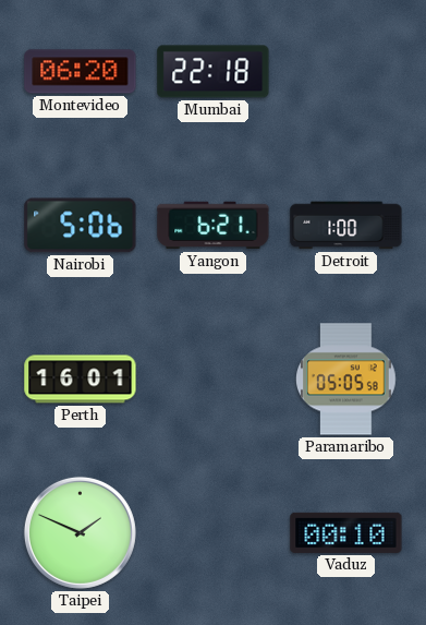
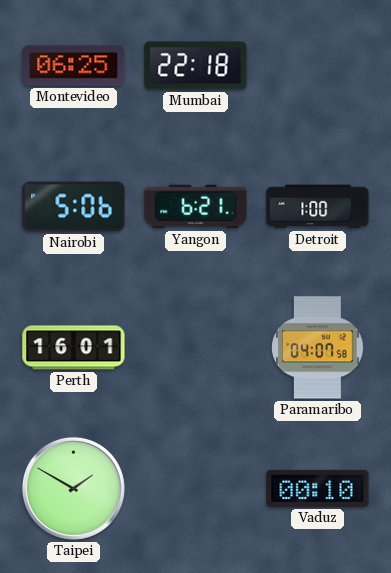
Montevideo: 06:20 -> 06:25
Paramaribo: 05:05 -> 04:07
Taipei: 1:49 -> 1:50
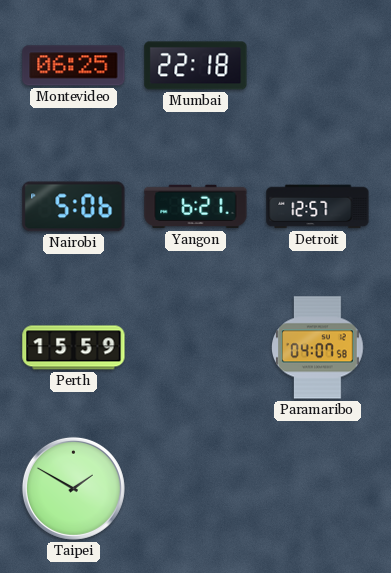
Detroit: 1:00 -> 12:57
Perth: 16:01 -> 15:59
Vaduz: 00:10 -> none
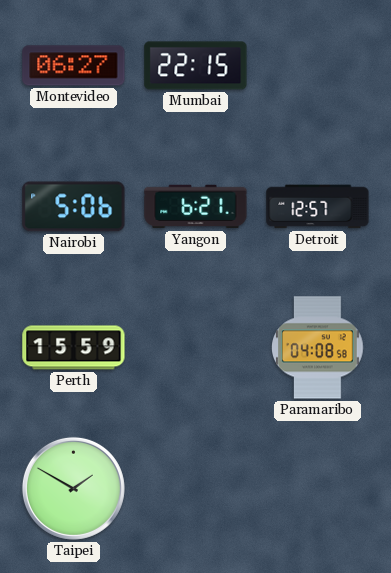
Montevideo: 06:25 -> 06:27
Mumbai: 22:18 -> 22:15
Paramaribo: 04:07 -> 04:08
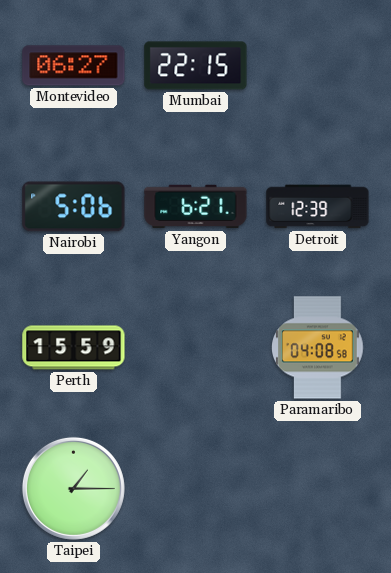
Detroit: 12:57 -> 12:39
Taipei: 1:50 -> 1:15
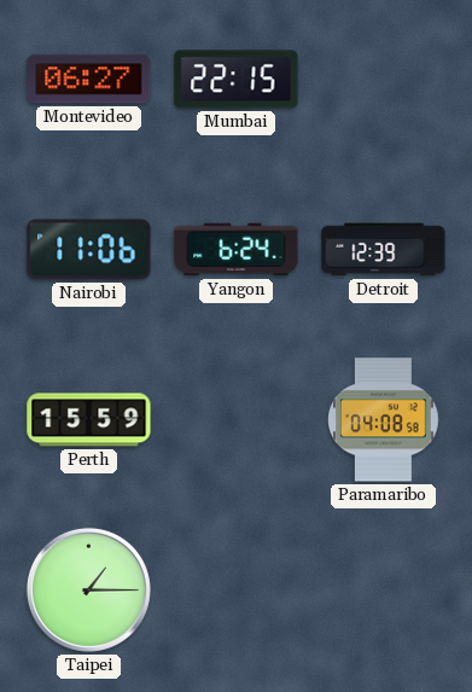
Nairobi: 5:06 -> 11:06
Yangon: 6:21 -> 6:24
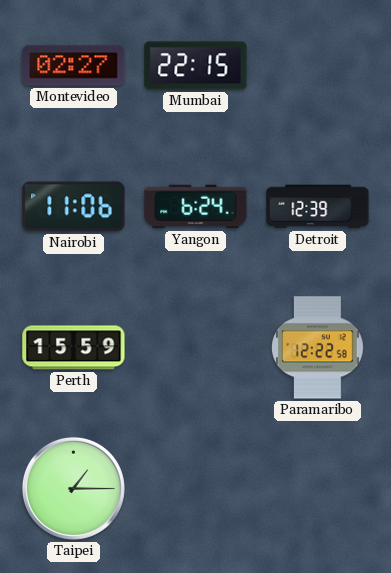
Montevideo: 06:27 -> 02:27
Paramaribo: 04:08 -> 12:22
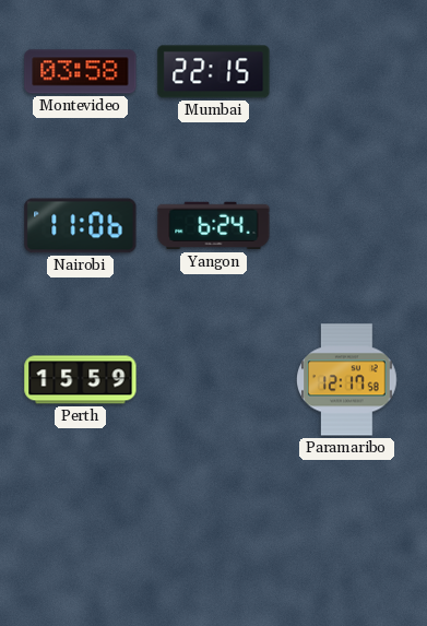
Montevideo: 02:27 -> 03:58
Detroit: 12:39 -> none
Paramaribo: 12:22 -> 12:17
Taipei: 1:15 -> none
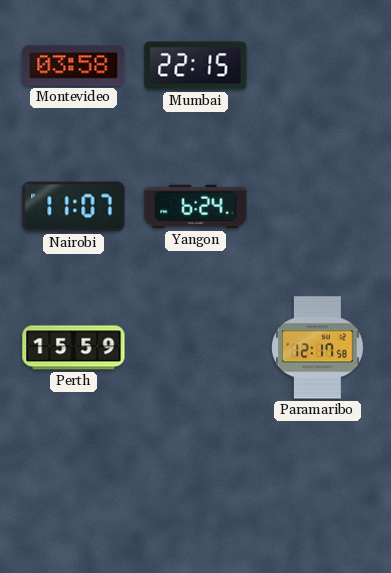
Nairobi: 11:06 -> 11:07
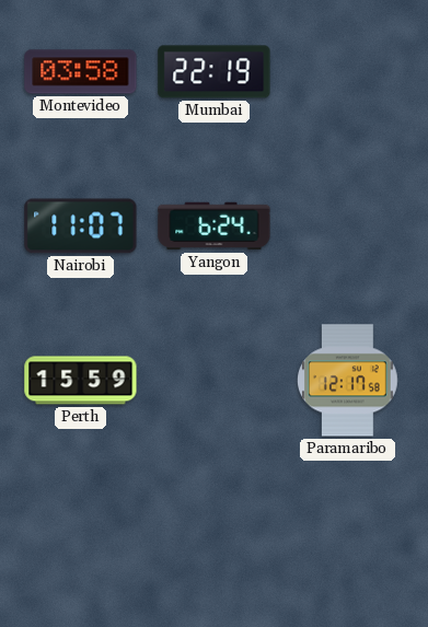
Mumbai: 22:15 -> 22:19
